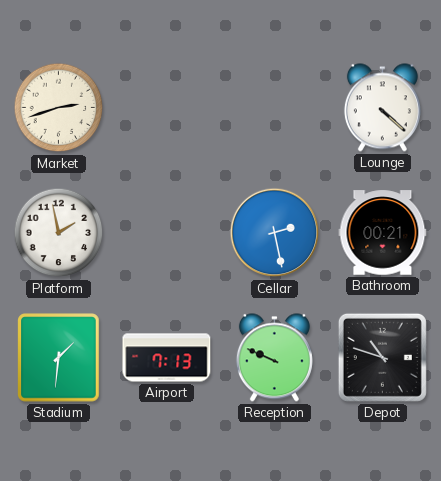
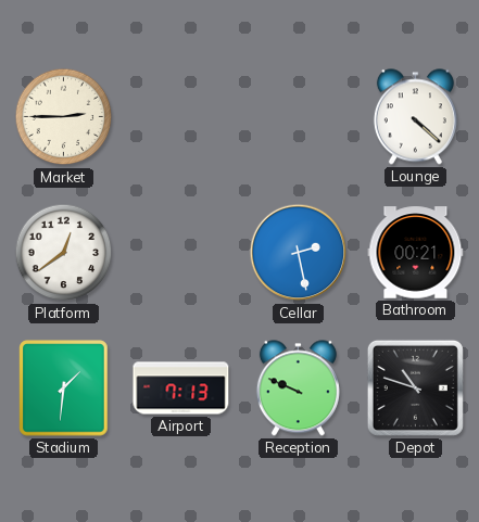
Market: 2:42 -> 2:45
Platform: 1:58 -> 12:39
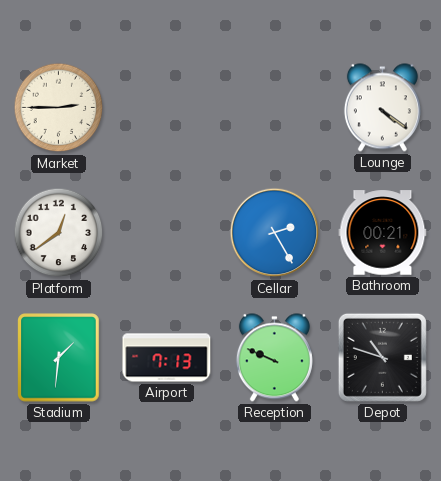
Lounge: 4:22 -> 4:21
Cellar: 2:28 -> 2:25
